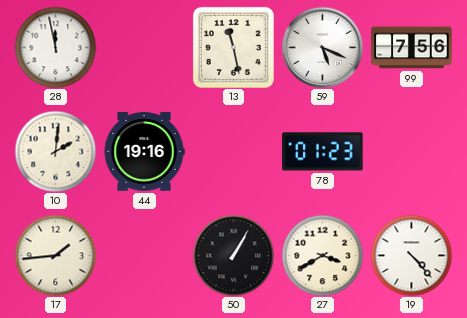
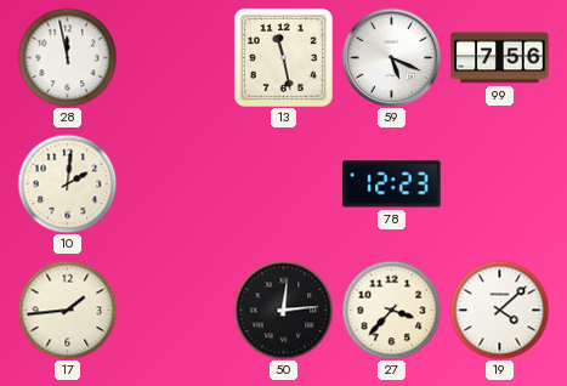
44: 19:16 -> none
78: 01:23 -> 12:23
50: 1:05 -> 12:14
27: 3:40 -> 3:37
19: 4:23 -> 4:08
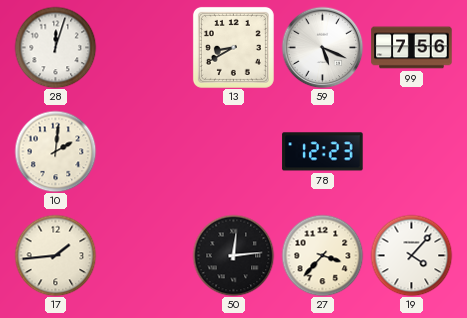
28: 11:58 -> 12:03
13: 11:28 -> 8:40
19: 4:08 -> 4:07
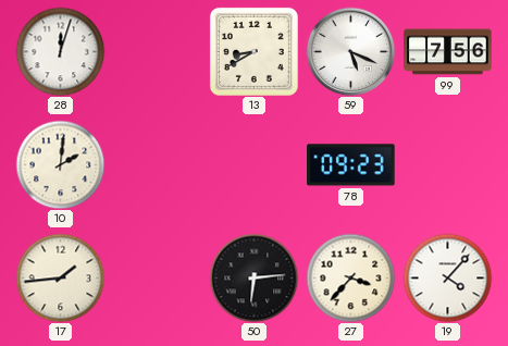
78: 12:23 -> 09:23
50: 12:14 -> 6:14
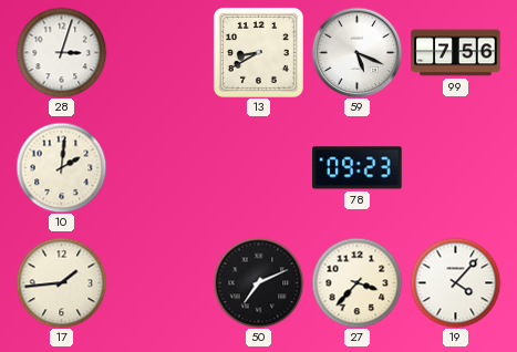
28: 12:03 -> 3:03
50: 6:14 -> 7:11
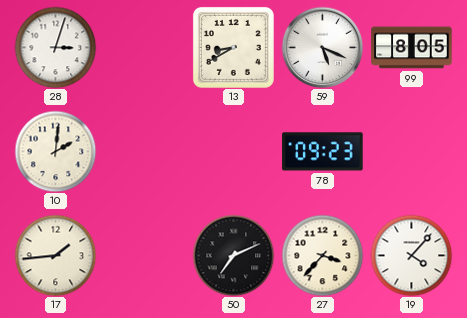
99: 7:56 -> 8:05
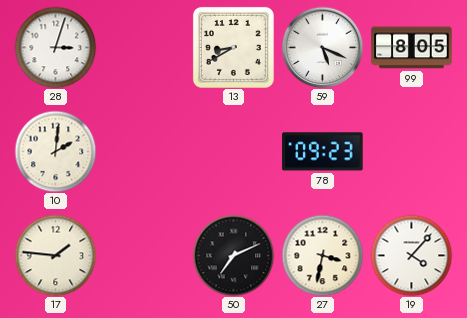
17: 1:44 -> 1:46
27: 3:37 -> 3:32
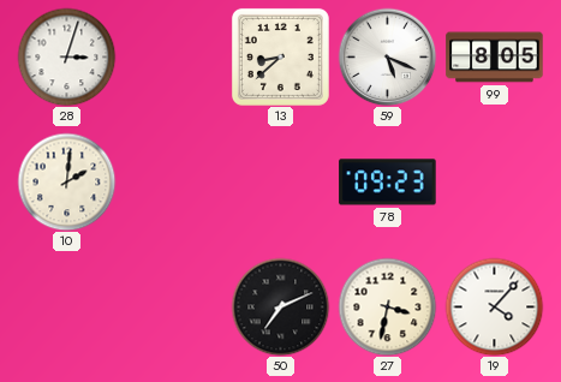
13: 8:40 -> 8:38
17: 1:46 -> none
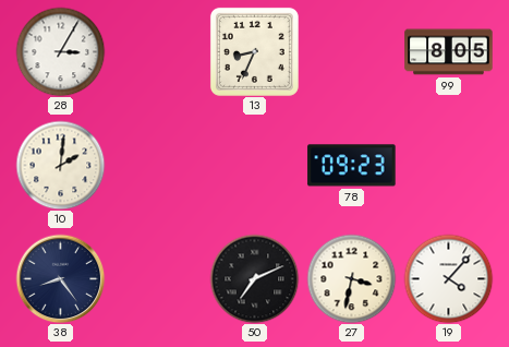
28: 3:03 -> 3:05
13: 8:38 -> 8:34
59: 5:19 -> none
38: none -> 8:24
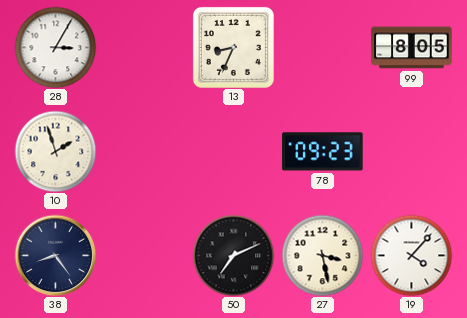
10: 2:01 -> 1:57
27: 3:32 -> 3:28
